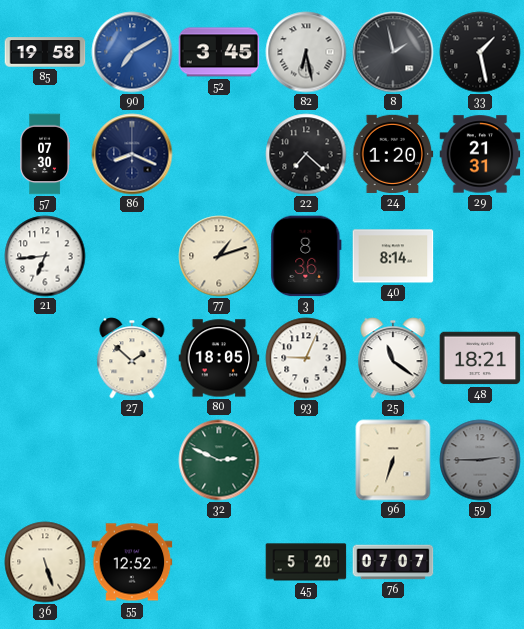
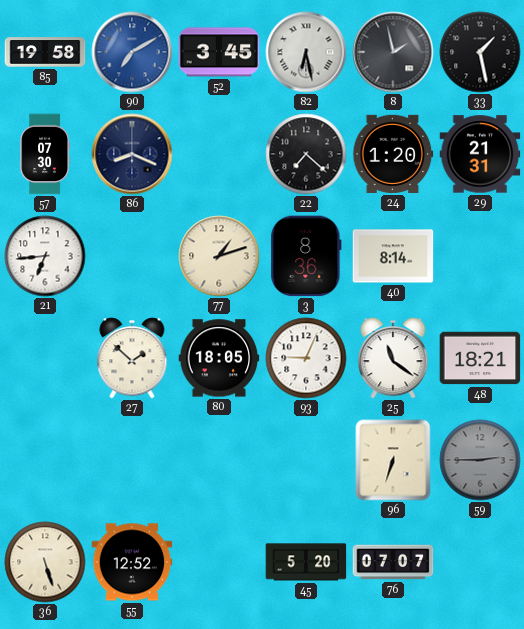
32: 2:49 -> none
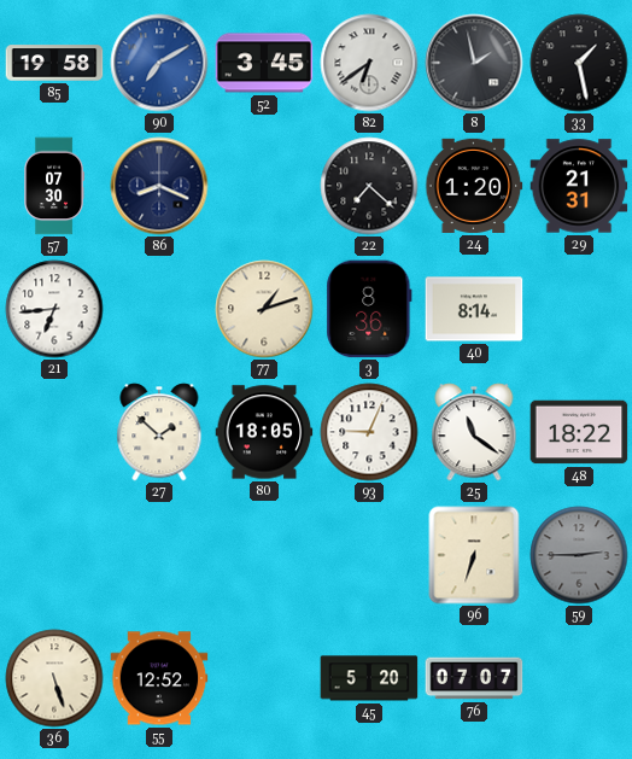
82: 6:28 -> 6:39
48: 18:21 -> 18:22
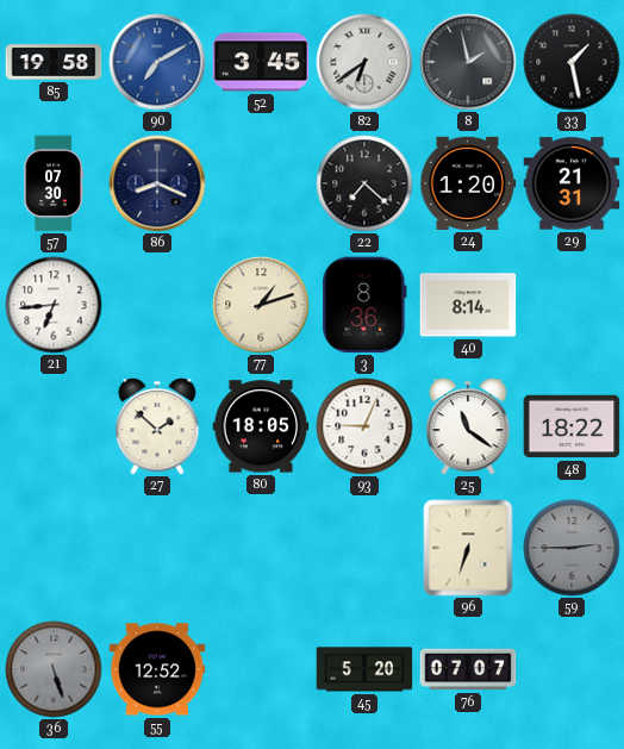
36 dial: cream -> grey
